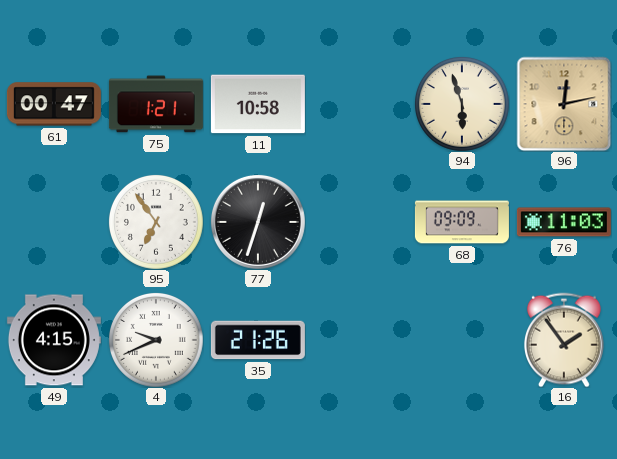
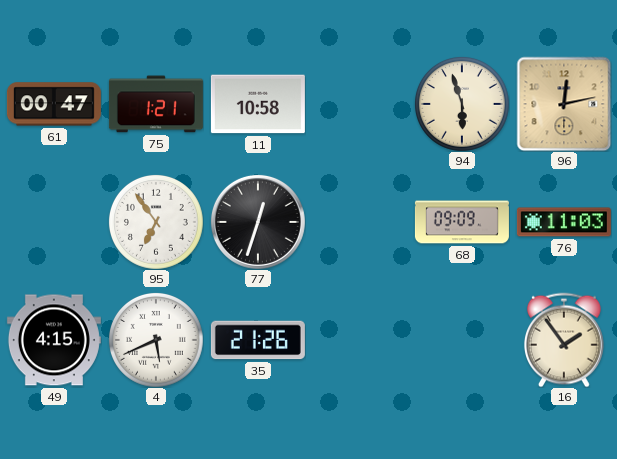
4: 9:41 -> 5:41
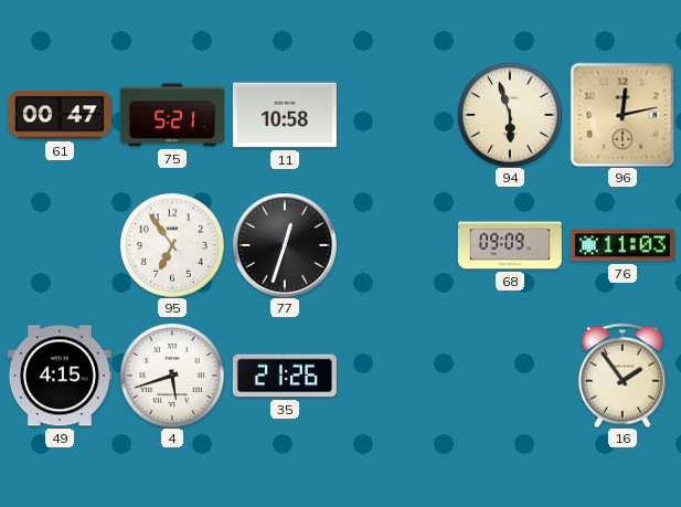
75: 1:21 -> 5:21
4: 5:41 -> 5:42
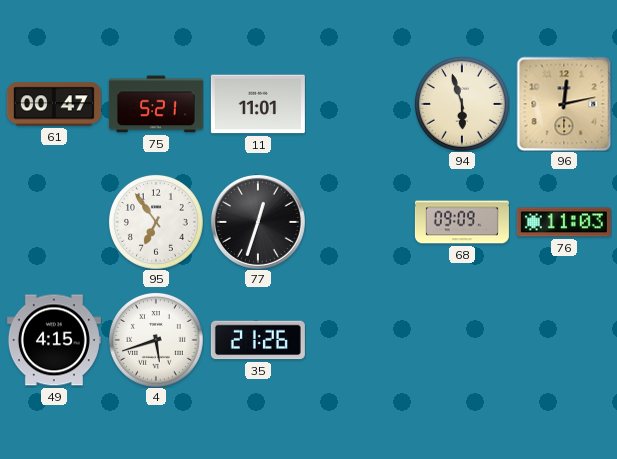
11: 10:58 -> 11:01
16: 1:54 -> none
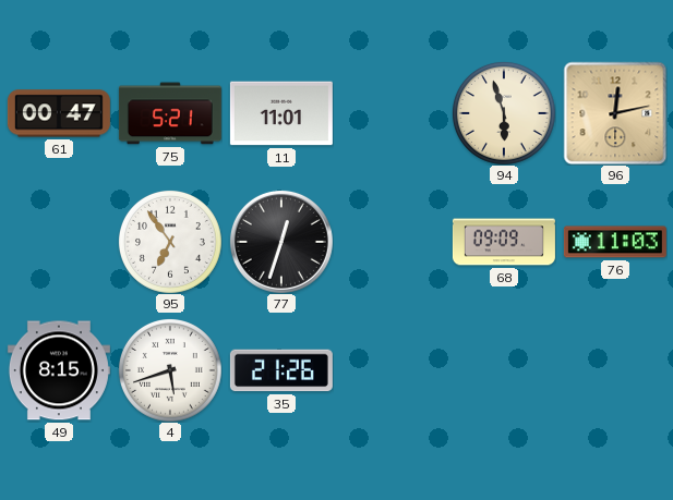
49: 4:15 -> 8:15
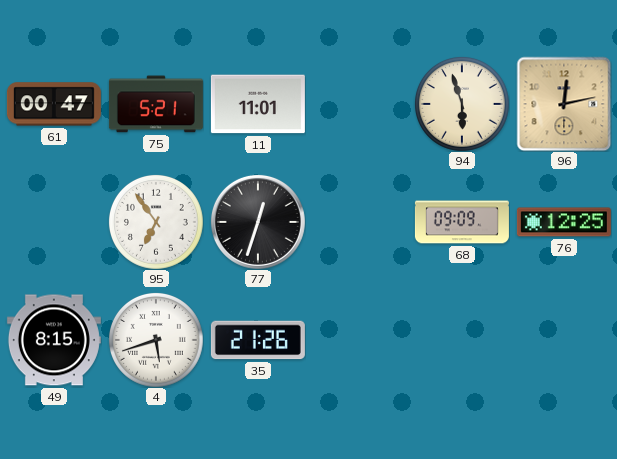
76: 11:03 -> 12:25
